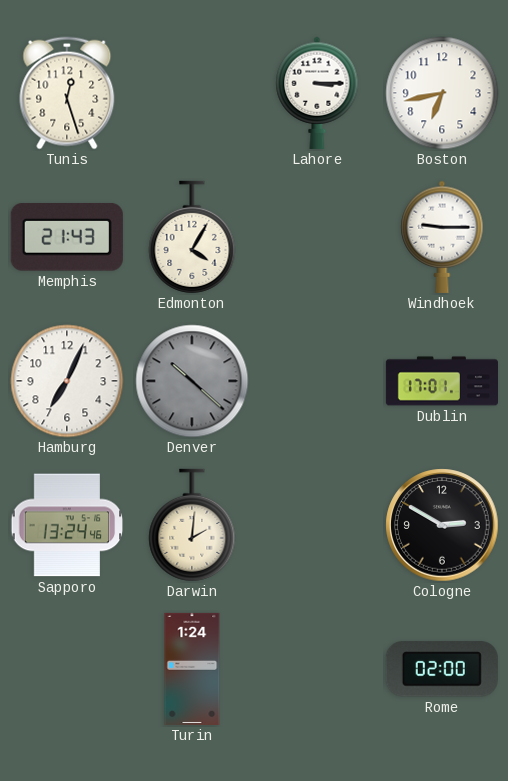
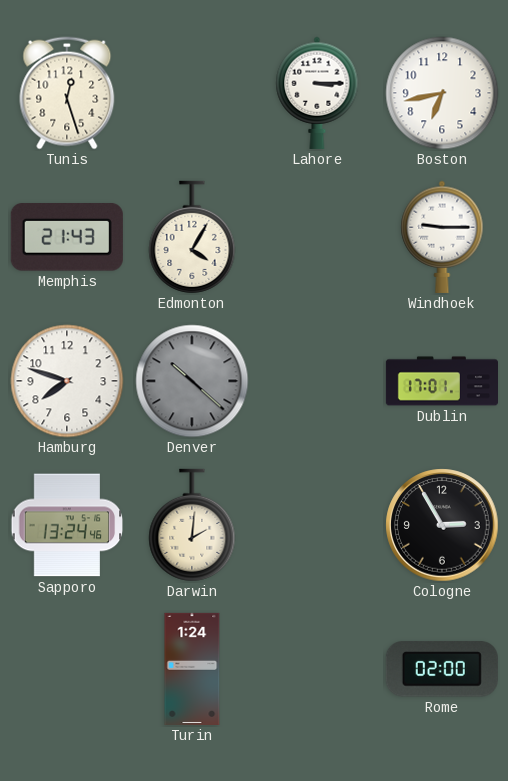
Hamburg: 7:04 -> 7:48
Cologne: 2:50 -> 2:55
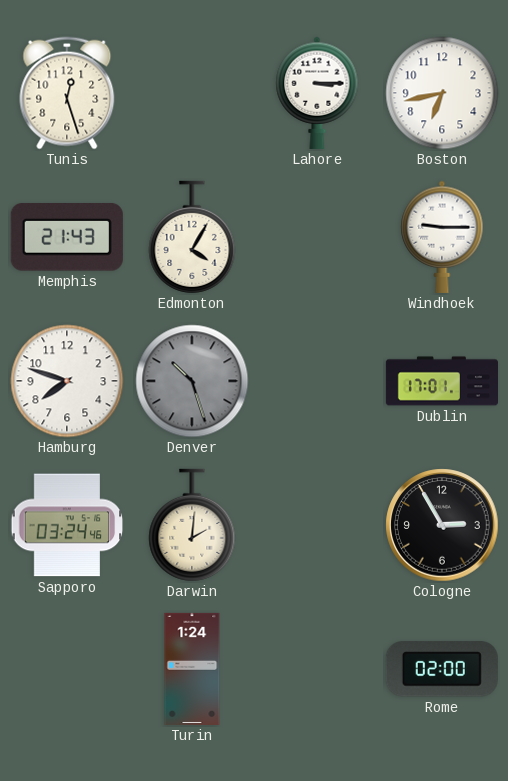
Denver: 10:22 -> 10:27
Sapporo: 13:24 -> 03:24
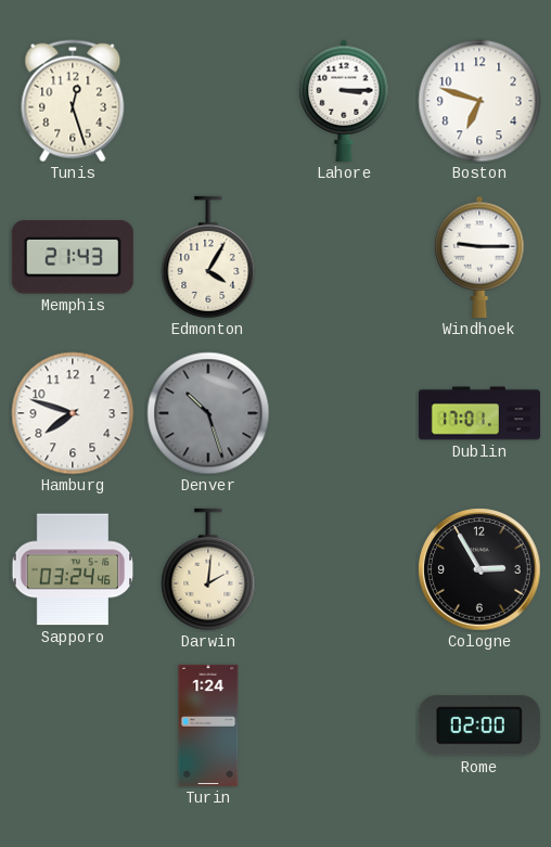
Boston: 6:43 -> 6:48
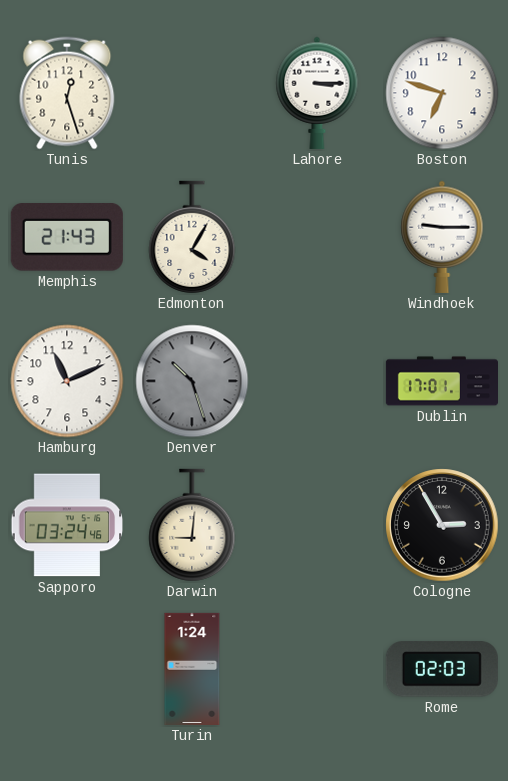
Hamburg: 7:48 -> 11:11
Darwin: 2:01 -> 9:01
Rome: 02:00 -> 02:03
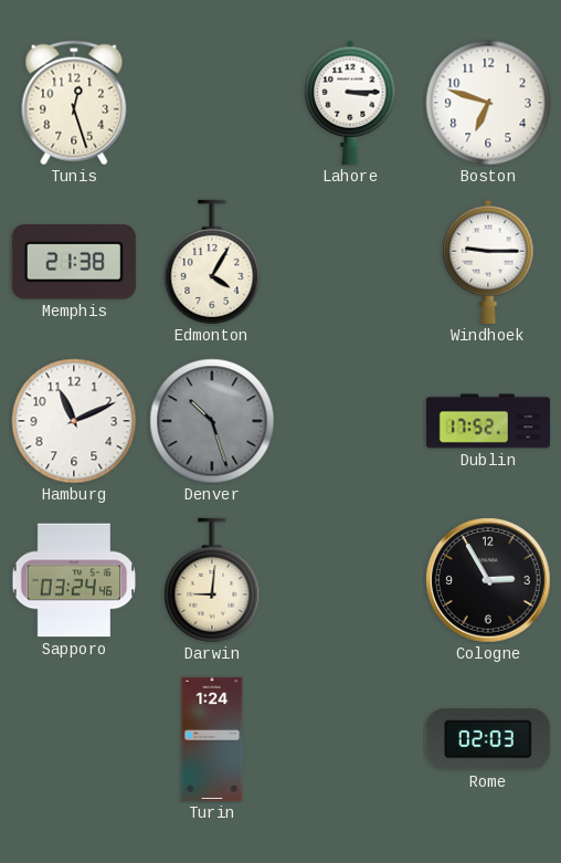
Memphis: 21:43 -> 21:38
Dublin: 17:01 -> 17:52
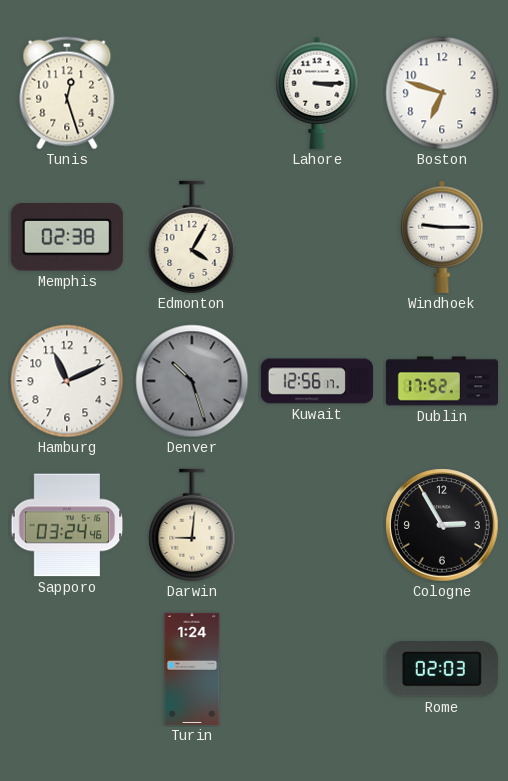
Memphis: 21:38 -> 02:38
Kuwait: none -> 12:56
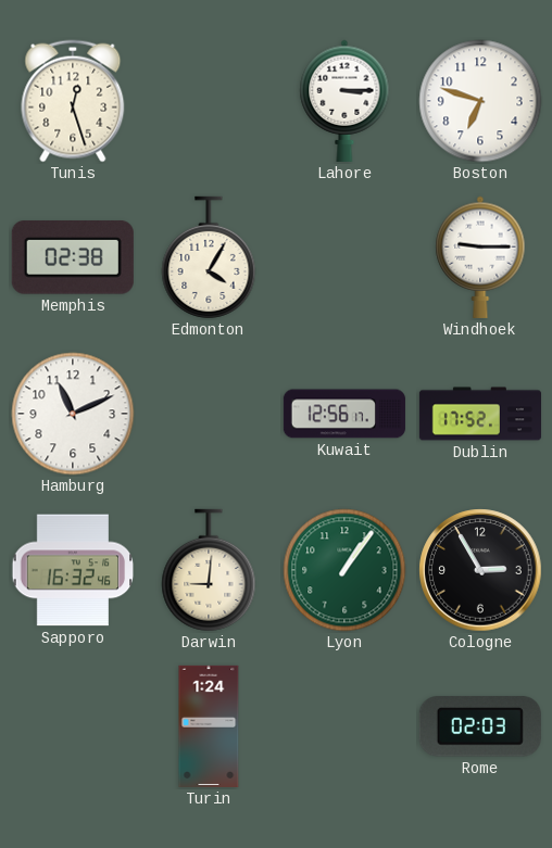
Denver: 10:27 -> none
Sapporo: 03:24 -> 16:32
Lyon: none -> 1:06
